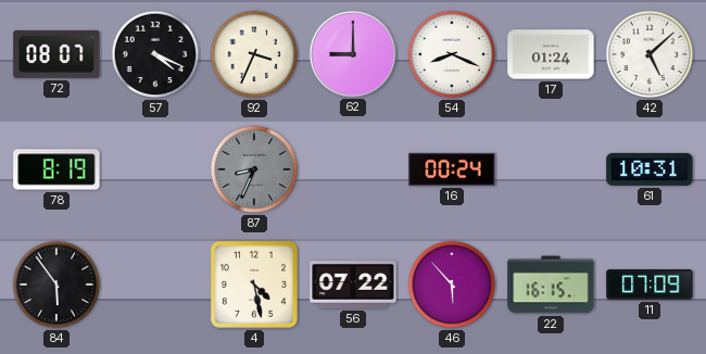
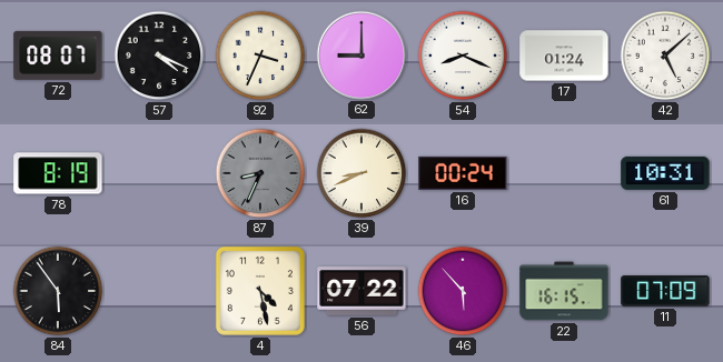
39: none -> 8:41
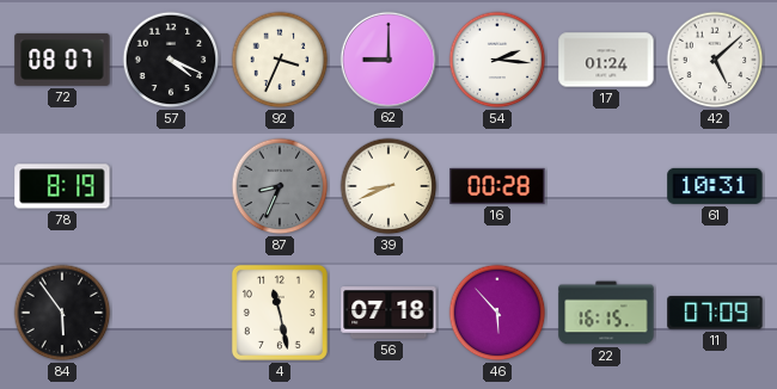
54: 8:19 -> 2:16
16: 00:24 -> 00:28
4: 4:28 -> 11:28
56: 07:22 -> 07:18
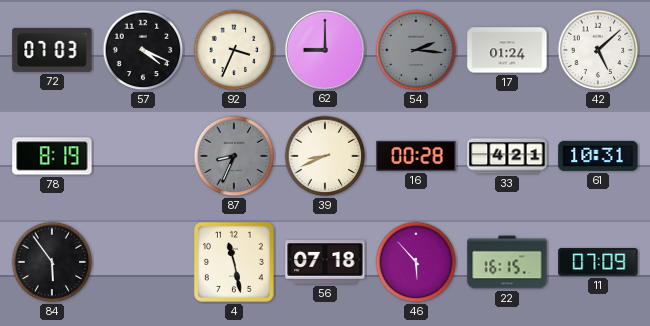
72: 08:07 -> 07:03
54 dial: white -> grey
33: none -> 4:21
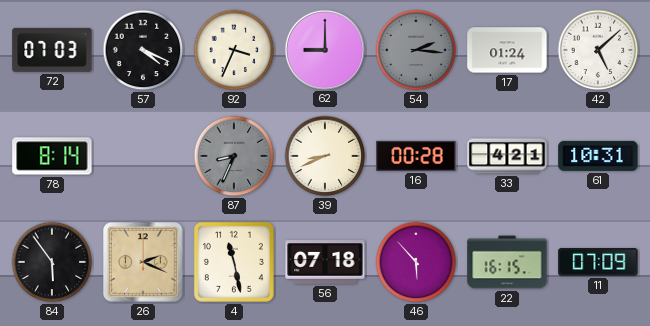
78: 8:19 -> 8:14
26: none -> 2:19
